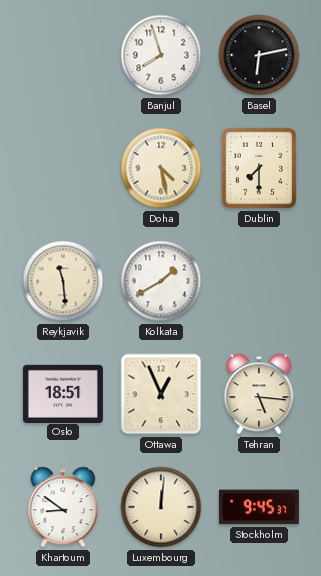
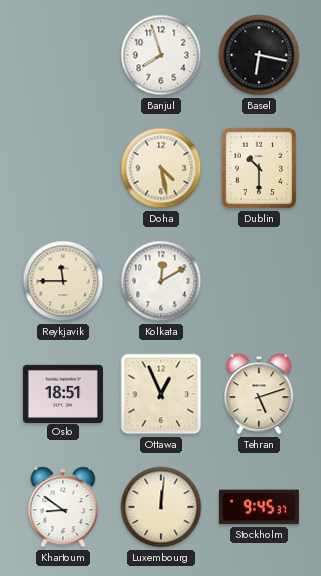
Basel: 6:13 -> 6:17
Dublin: 7:30 -> 10:30
Reykjavik: 11:29 -> 11:45
Kolkata: 1:40 -> 12:10
Tehran: 5:16 -> 5:12
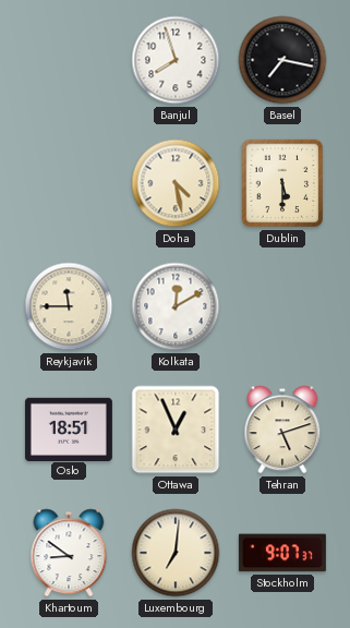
Basel: 6:17 -> 7:17
Dublin: 10:30 -> 5:30
Luxembourg: 12:01 -> 7:01
Stockholm: 9:45 -> 9:07
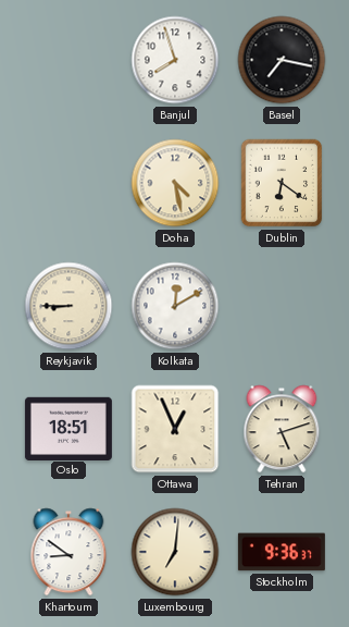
Dublin: 5:30 -> 6:21
Reykjavik: 11:45 -> 8:45
Stockholm: 9:07 -> 9:36
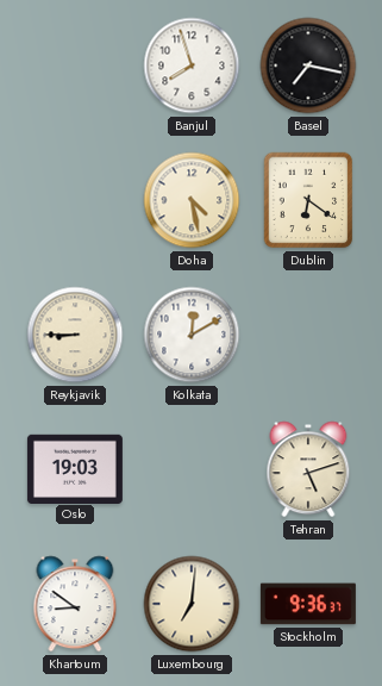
Oslo: 18:51 -> 19:03
Ottawa: 12:56 -> none
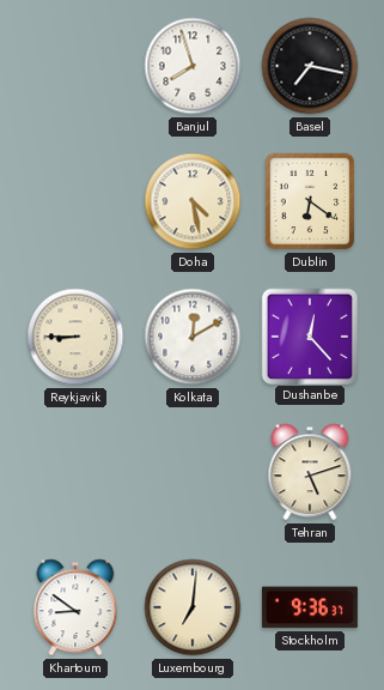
Dushanbe: none -> 12:23
Oslo: 19:03 -> none
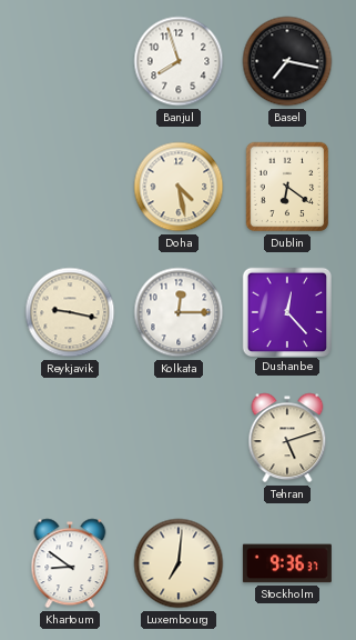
Reykjavik: 8:45 -> 9:17
Kolkata: 12:10 -> 12:15
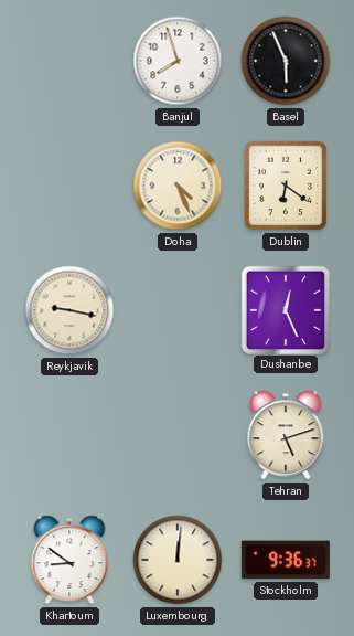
Basel: 7:17 -> 5:56
Doha: 4:28 -> 4:26
Kolkata: 12:15 -> none
Dushanbe: 12:23 -> 12:26
Luxembourg: 7:01 -> 12:01
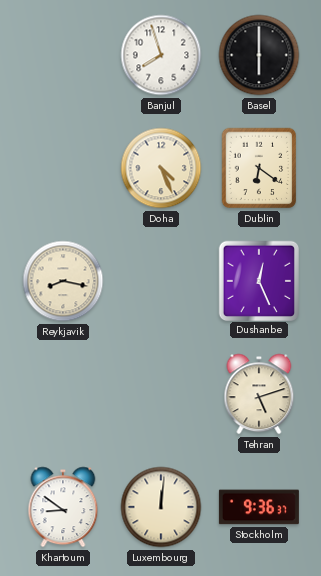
Basel: 5:56 -> 6:00
Reykjavik: 9:17 -> 8:17
